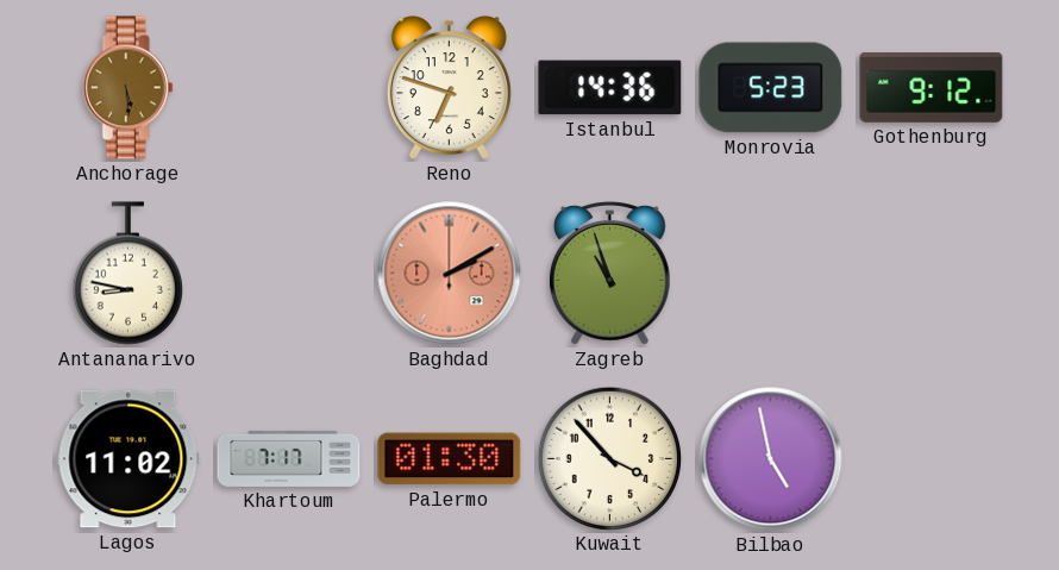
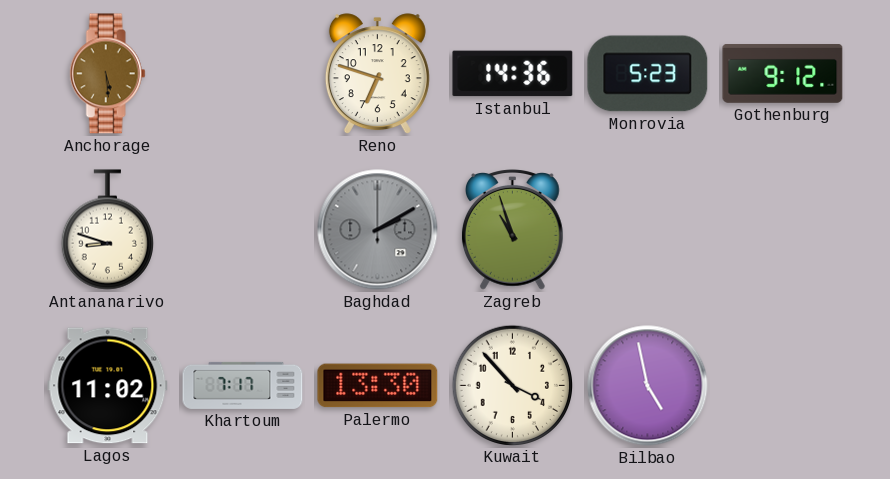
Antananarivo: 8:47 -> 8:48
Baghdad dial: salmon -> grey
Palermo: 01:30 -> 13:30
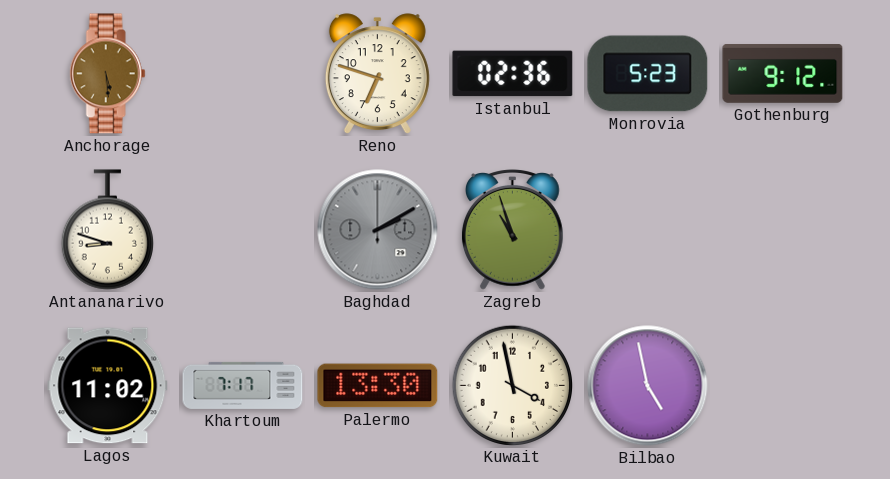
Istanbul: 14:36 -> 02:36
Kuwait: 3:53 -> 3:58
